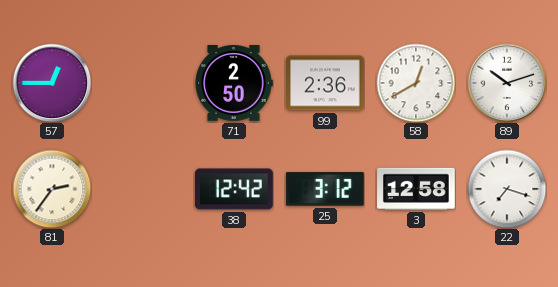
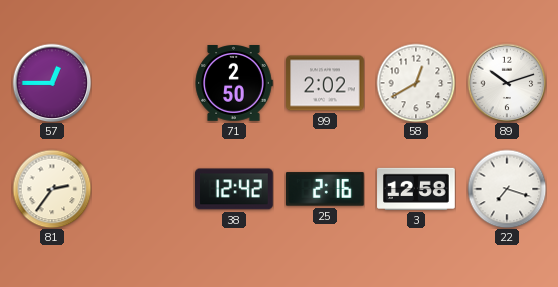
99: 2:36 -> 2:02
25: 3:12 -> 2:16
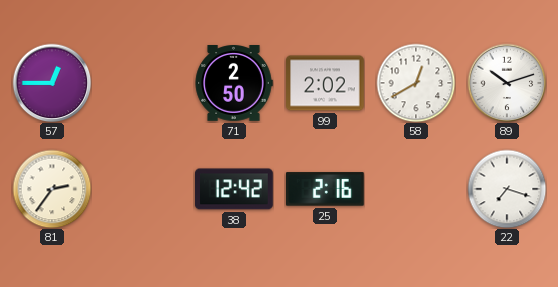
3: 12:58 -> none
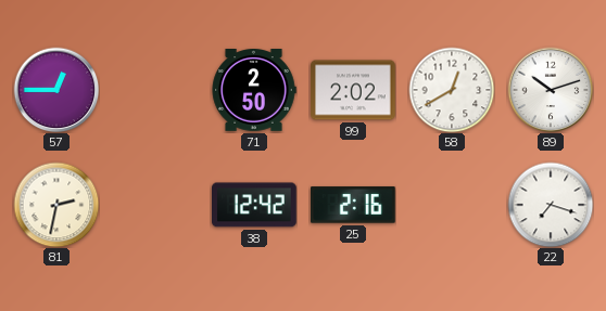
81: 2:36 -> 2:32
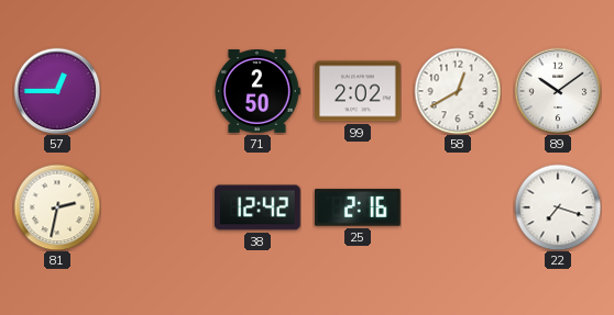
89: 10:12 -> 10:09
